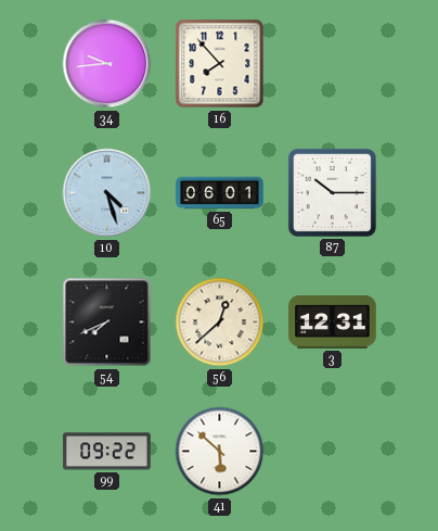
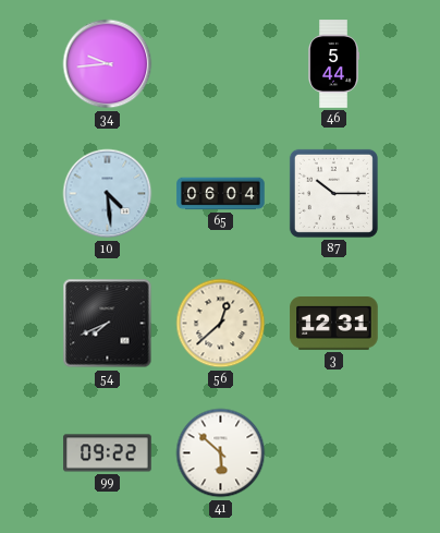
16: 7:53 -> none
46: none -> 5:44
10: 4:27 -> 4:29
65: 06:01 -> 06:04
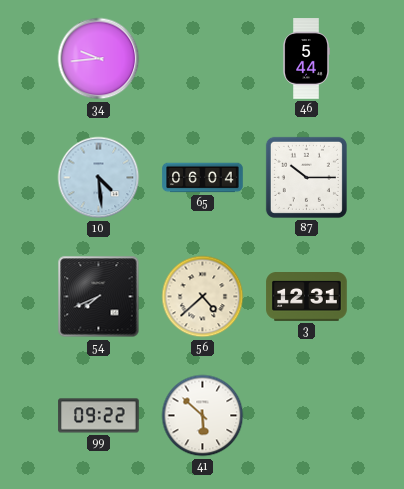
56: 12:38 -> 4:38
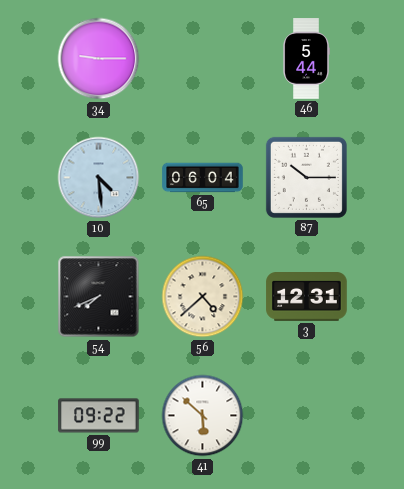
34: 9:44 -> 9:15
